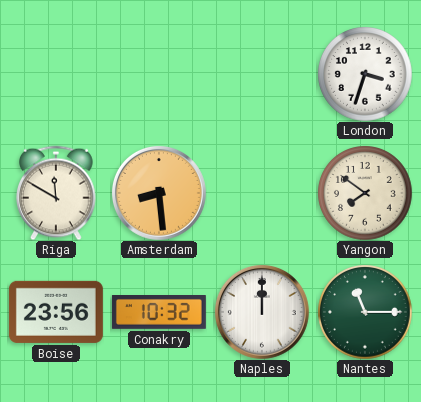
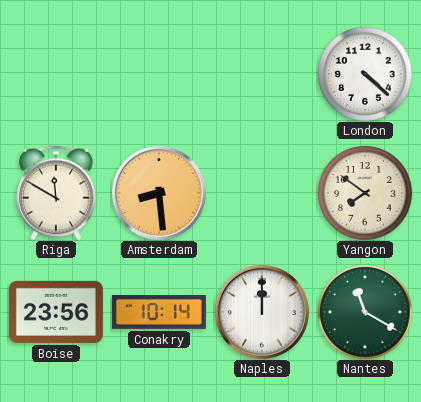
London: 3:33 -> 4:22
Conakry: 10:32 -> 10:14
Nantes: 11:15 -> 11:20
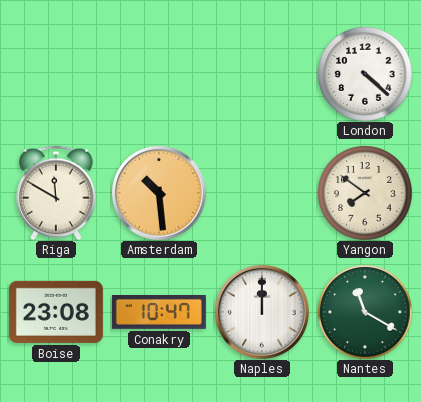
Amsterdam: 8:29 -> 10:29
Boise: 23:56 -> 23:08
Conakry: 10:14 -> 10:47
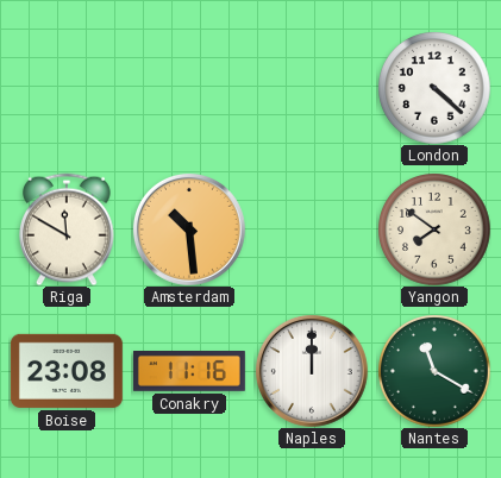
Conakry: 10:47 -> 11:16
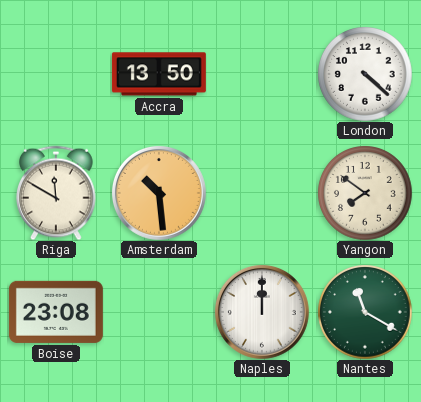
Accra: none -> 13:50
Conakry: 11:16 -> none
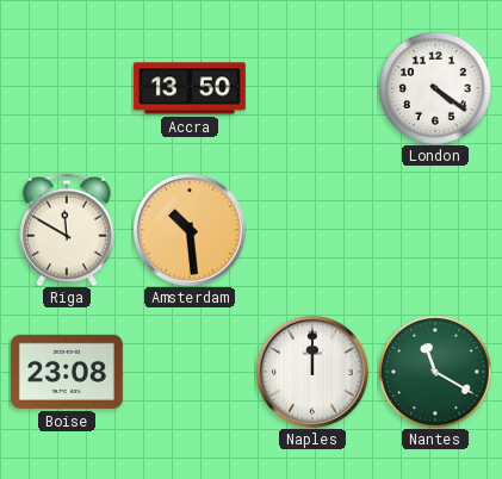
London: 4:22 -> 4:21
Yangon: 7:51 -> none
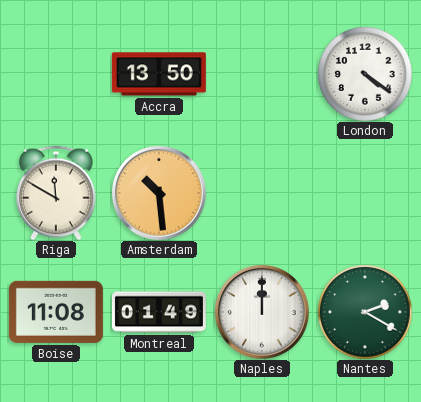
Boise: 23:08 -> 11:08
Montreal: none -> 01:49
Nantes: 11:20 -> 2:20
